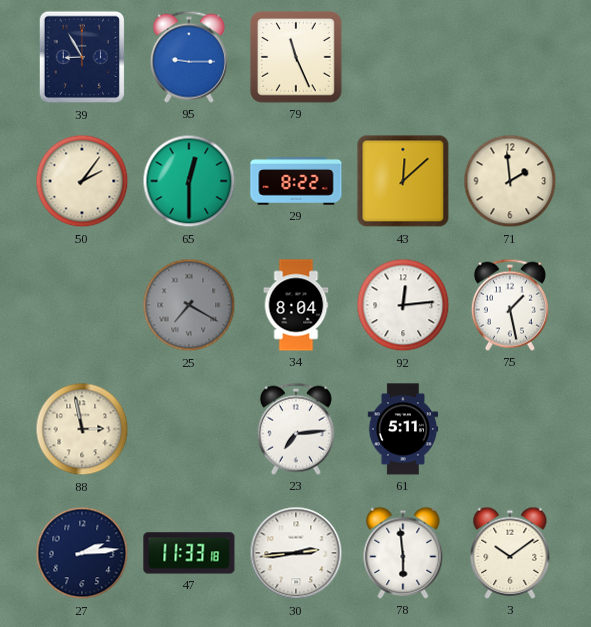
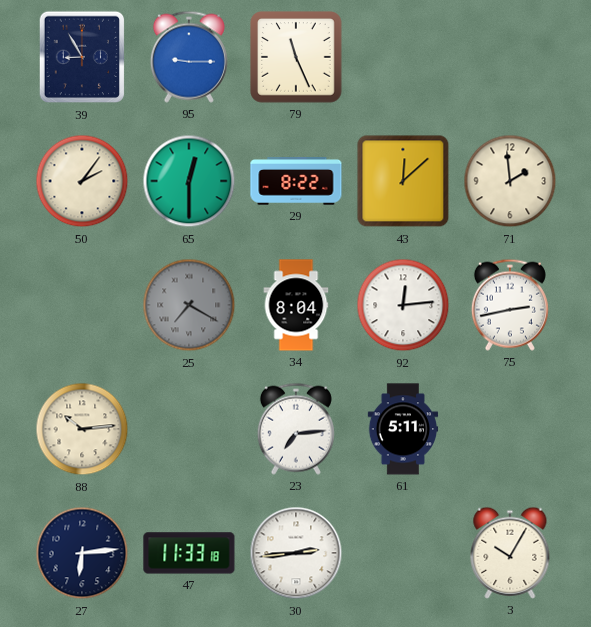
75: 1:28 -> 2:43
88: 2:58 -> 10:14
27: 2:14 -> 6:14
78: 5:59 -> none
3: 10:09 -> 10:05
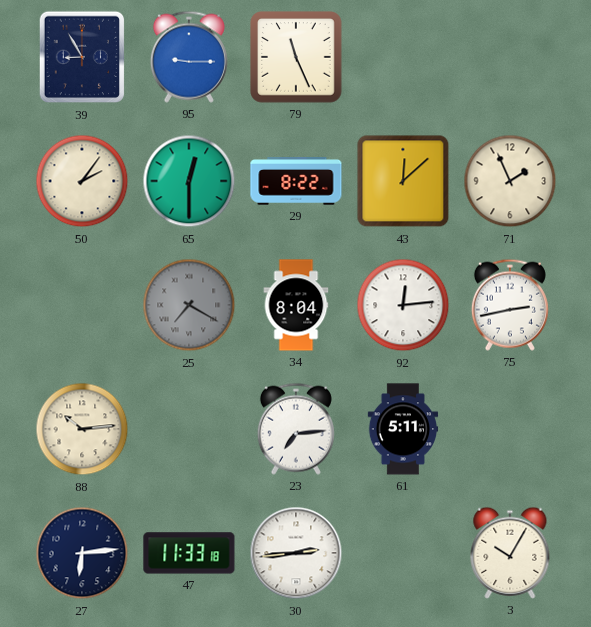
71: 1:59 -> 1:56
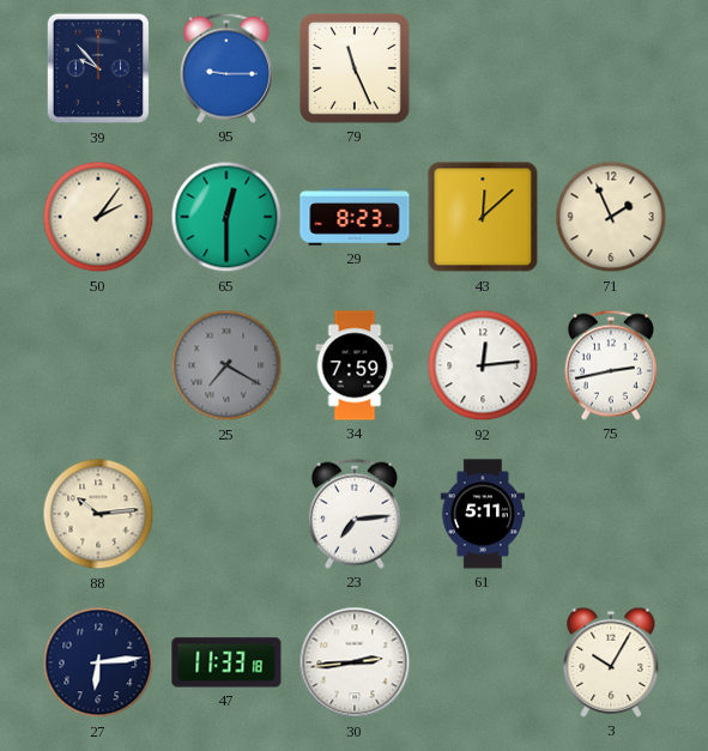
39: 8:55 -> 9:53
29: 8:22 -> 8:23
34: 8:04 -> 7:59
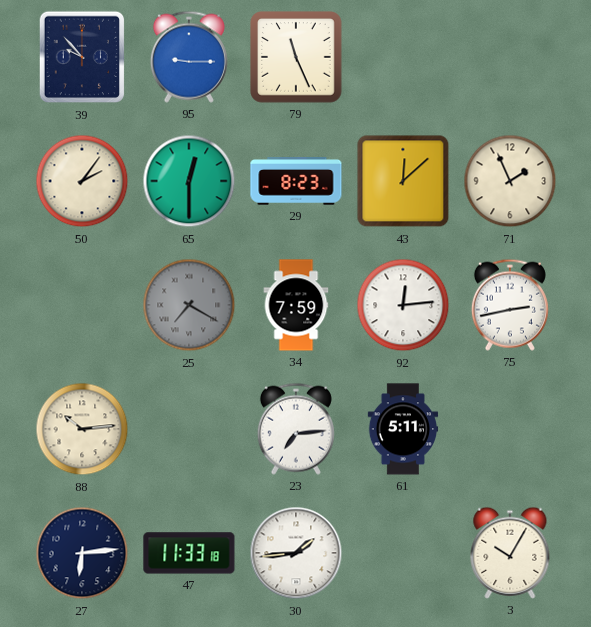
30: 2:44 -> 1:44
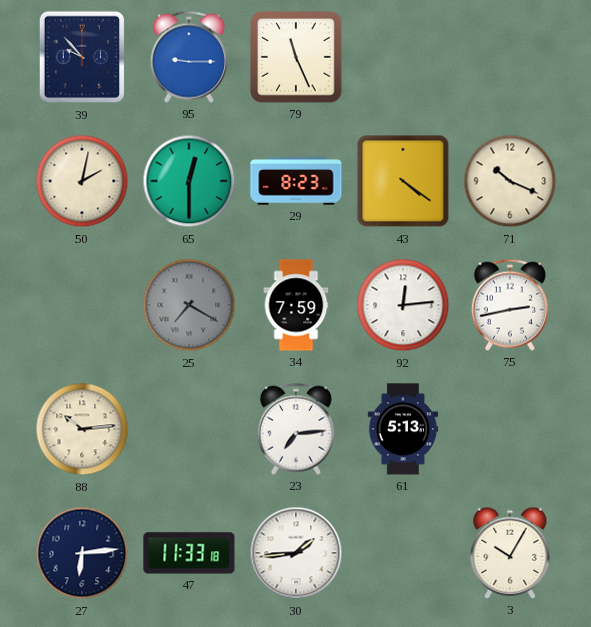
50: 2:06 -> 2:02
43: 12:08 -> 4:21
71: 1:56 -> 10:19
61: 5:11 -> 5:13
